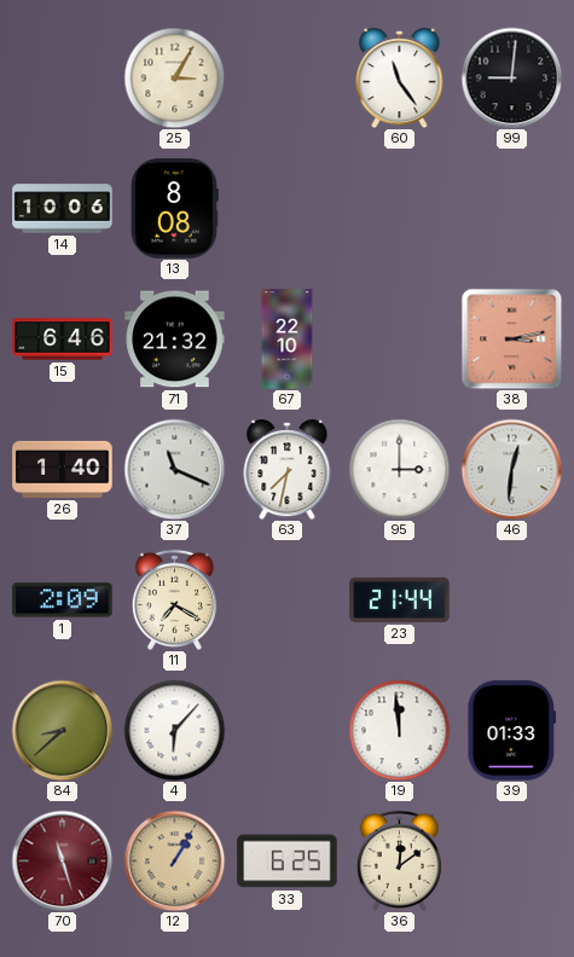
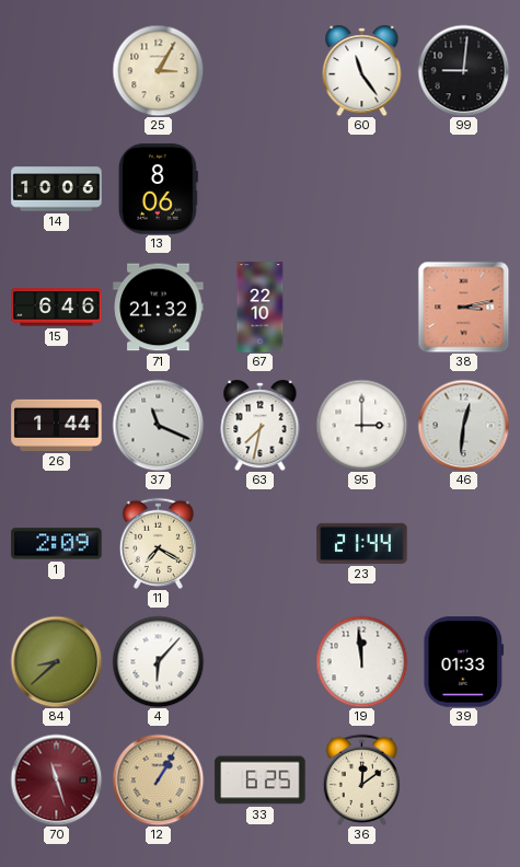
13: 8:08 -> 8:06
26: 1:40 -> 1:44
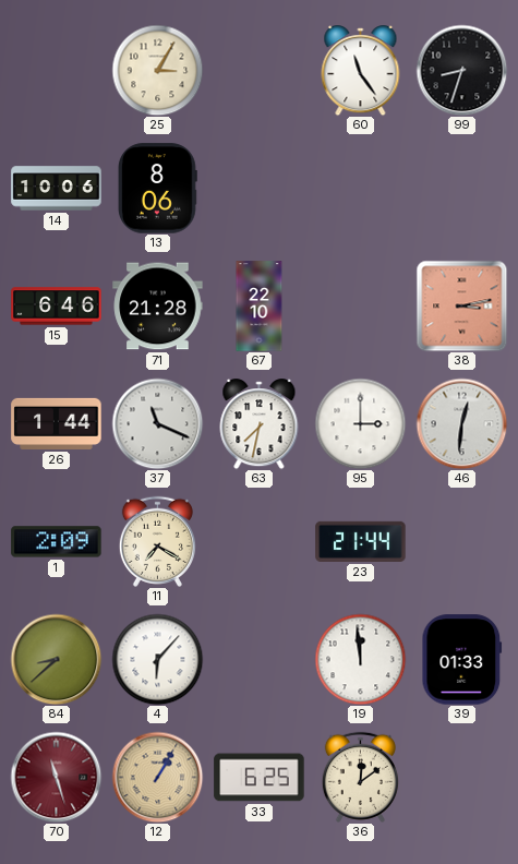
99: 9:01 -> 8:33
71: 21:32 -> 21:28
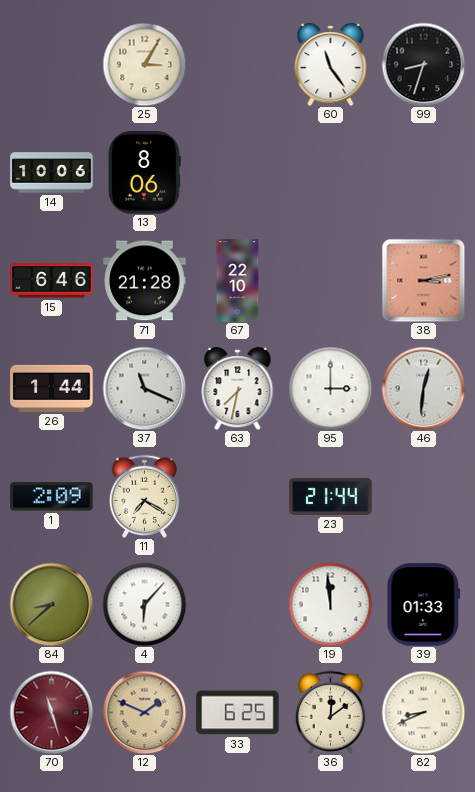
12: 1:05 -> 1:49
82: none -> 8:41
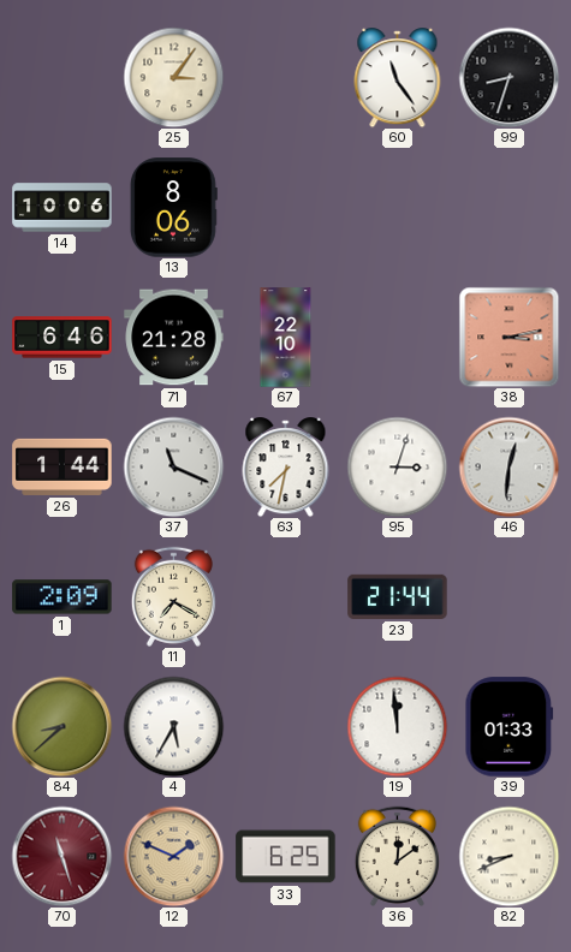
25: 3:05 -> 3:06
95: 3:00 -> 3:03
4: 6:07 -> 5:35
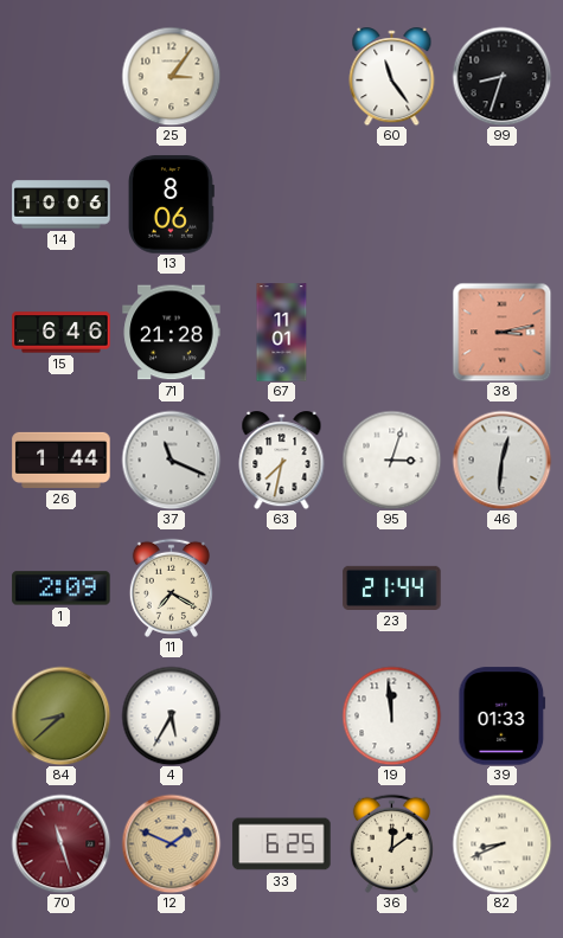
67: 22:10 -> 11:01
